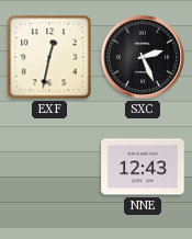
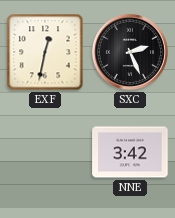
NNE: 12:43 -> 3:42
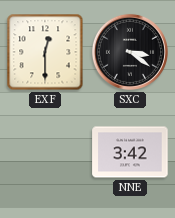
EXF: 12:32 -> 12:30
SXC: 2:26 -> 3:21
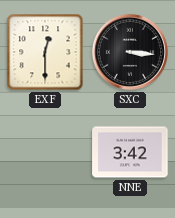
SXC: 3:21 -> 3:16
